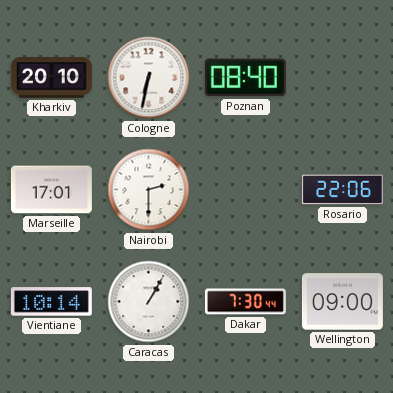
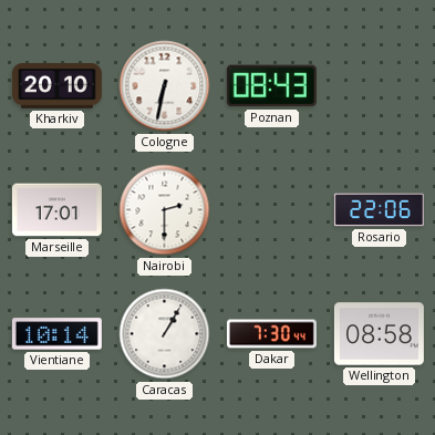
Poznan: 08:40 -> 08:43
Wellington: 09:00 -> 08:58
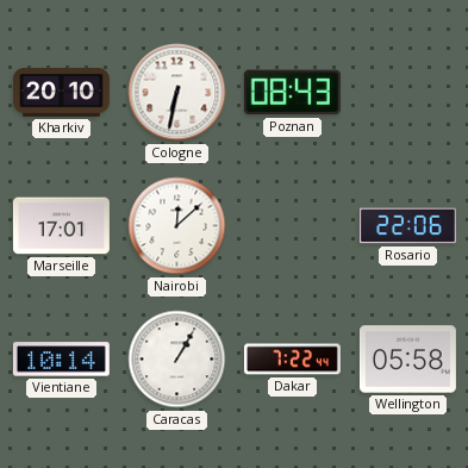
Nairobi: 2:30 -> 12:08
Dakar: 7:30 -> 7:22
Wellington: 08:58 -> 05:58
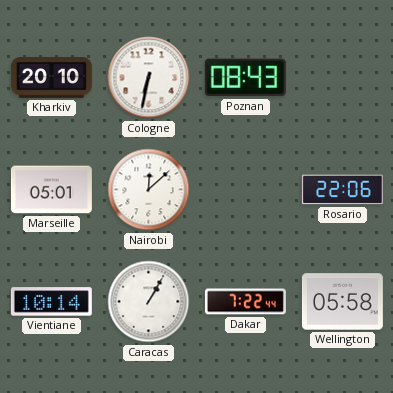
Marseille: 17:01 -> 05:01
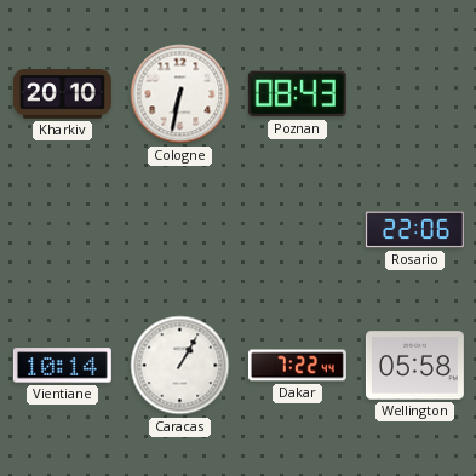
Marseille: 05:01 -> none
Nairobi: 12:08 -> none
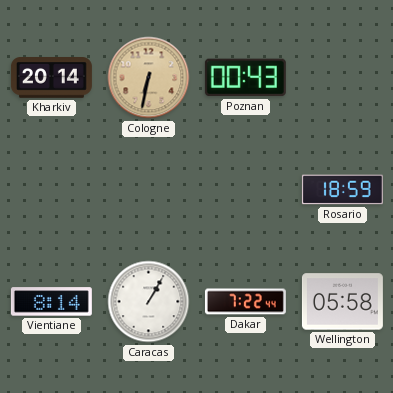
Kharkiv: 20:10 -> 20:14
Cologne dial: white -> champagne
Poznan: 08:43 -> 00:43
Rosario: 22:06 -> 18:59
Vientiane: 10:14 -> 8:14
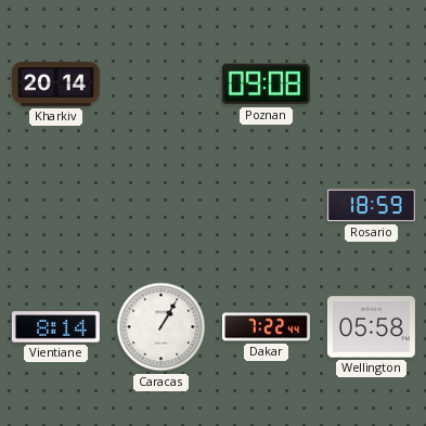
Cologne: 6:32 -> none
Poznan: 00:43 -> 09:08
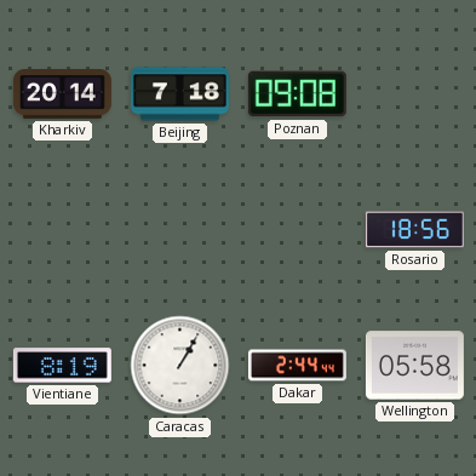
Beijing: none -> 7:18
Rosario: 18:59 -> 18:56
Vientiane: 8:14 -> 8:19
Dakar: 7:22 -> 2:44
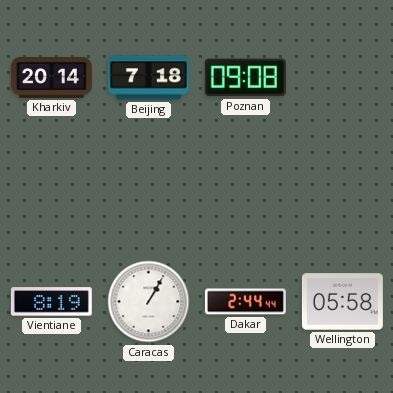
Rosario: 18:56 -> none
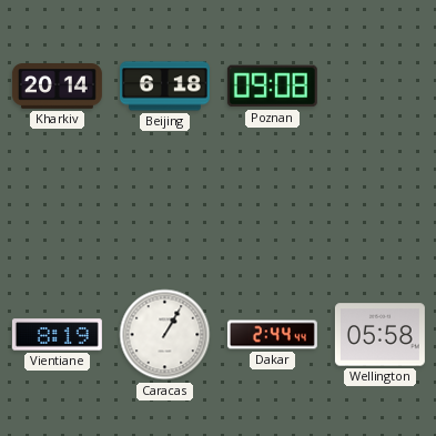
Beijing: 7:18 -> 6:18
